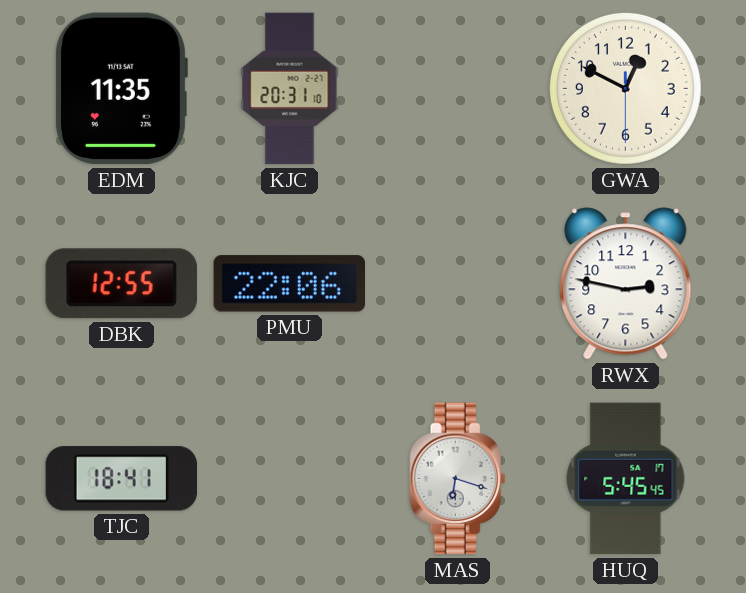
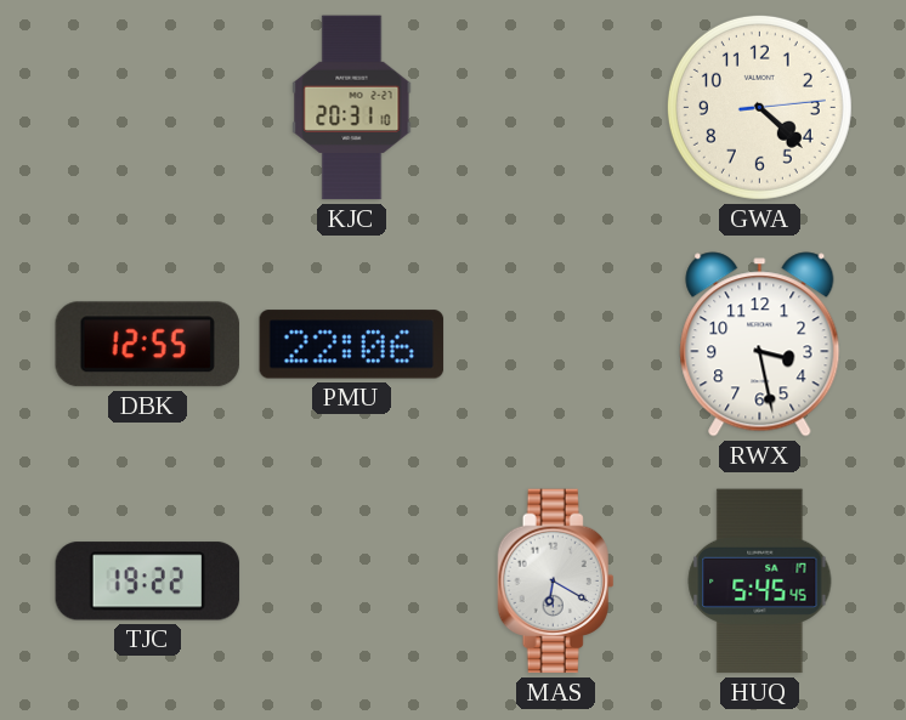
EDM: 11:35 -> none
GWA: 12:49 -> 4:22
RWX: 2:47 -> 3:28
TJC: 18:41 -> 19:22
MAS: 6:18 -> 6:20
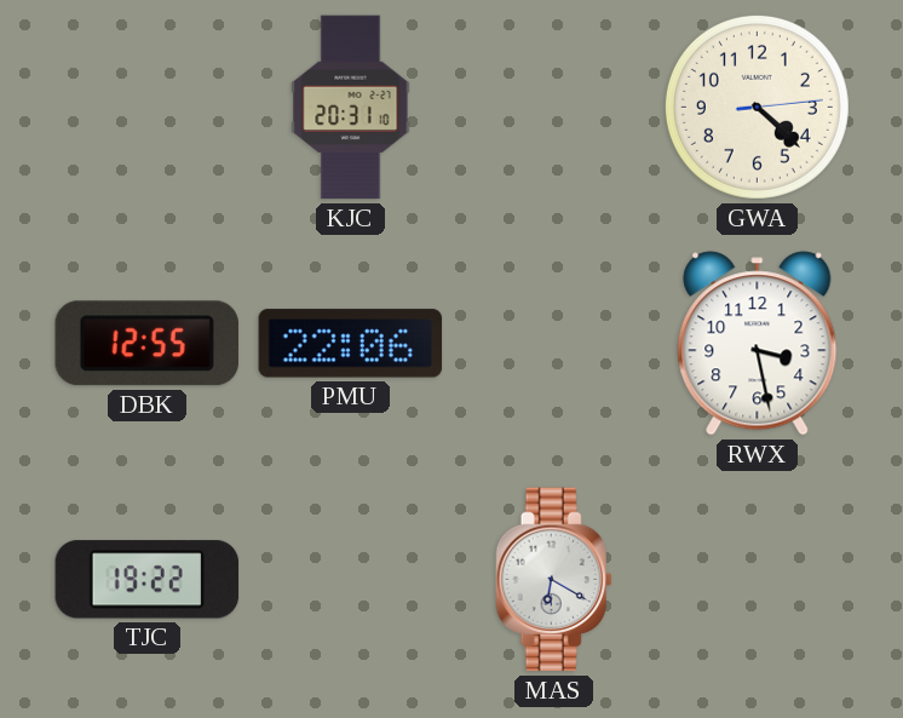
HUQ: 5:45 -> none
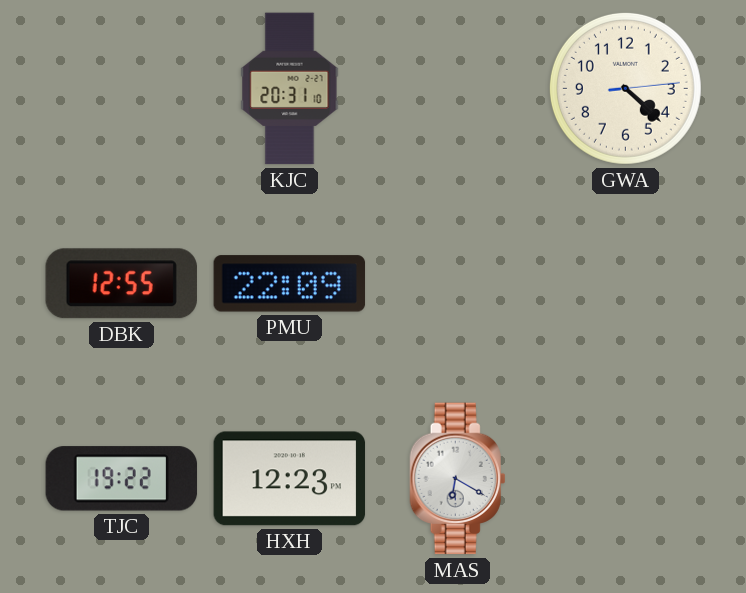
PMU: 22:06 -> 22:09
RWX: 3:28 -> none
HXH: none -> 12:23
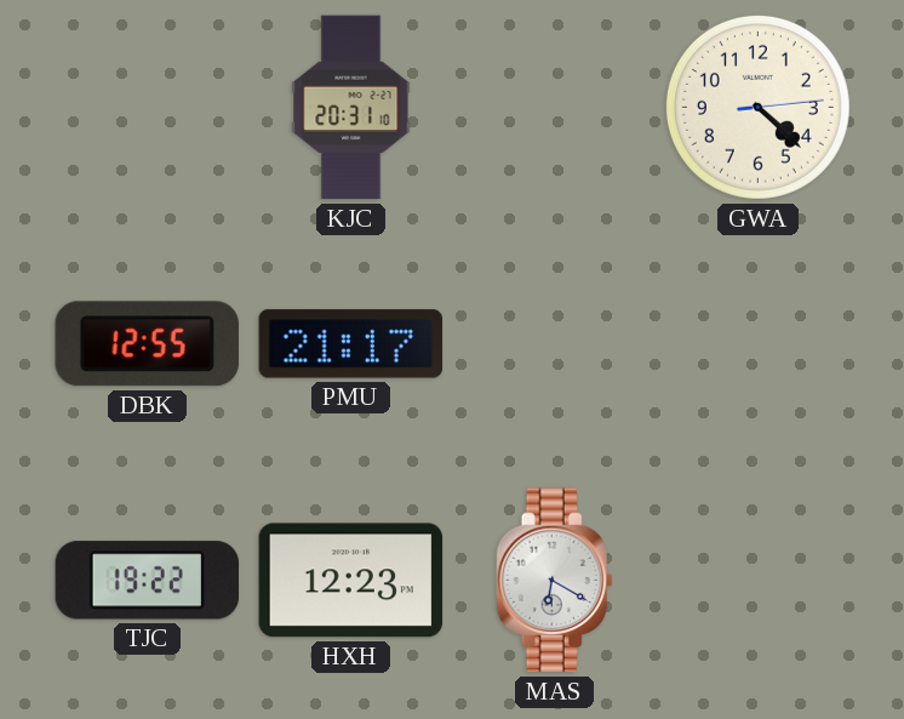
PMU: 22:09 -> 21:17
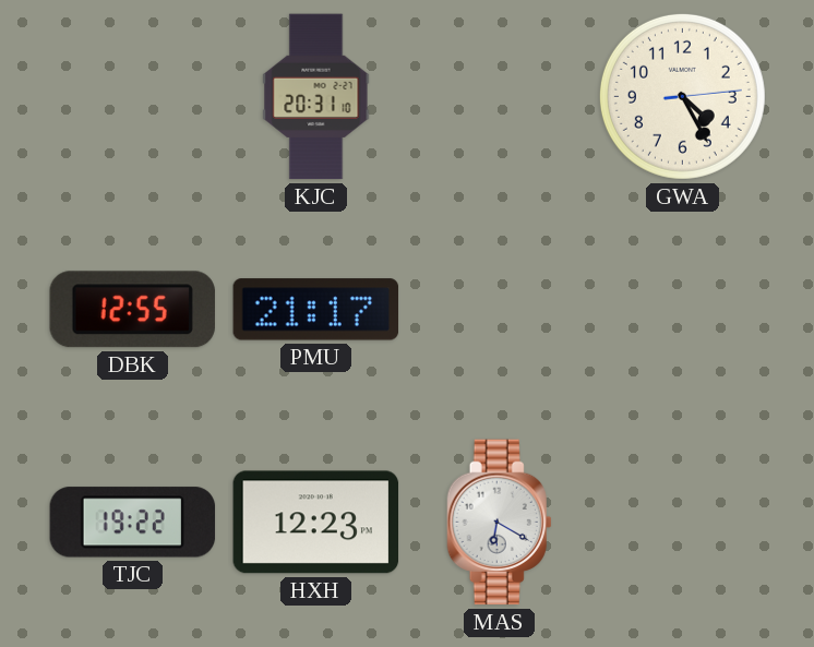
GWA: 4:22 -> 4:25
